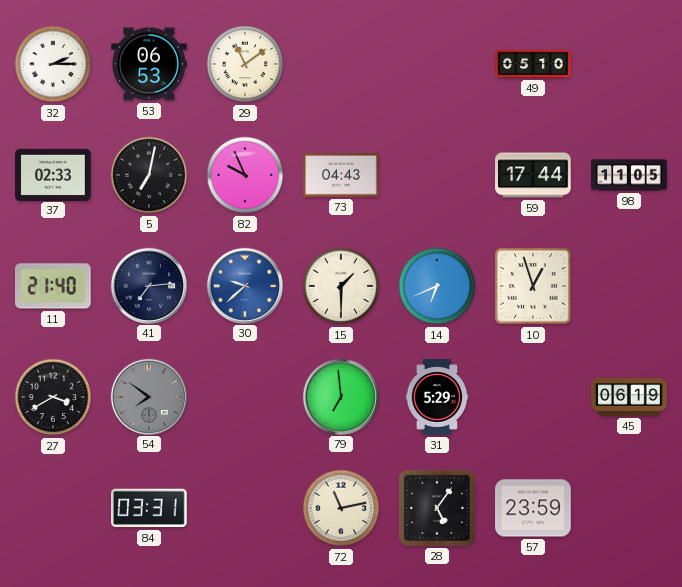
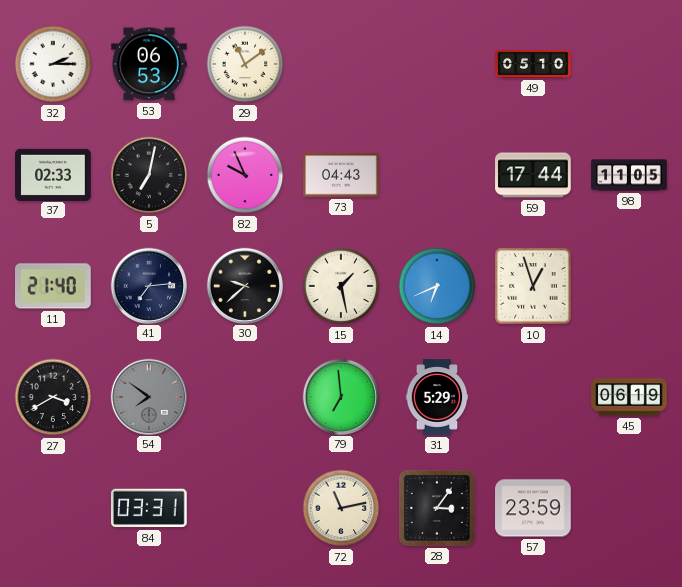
30 dial: blue -> black
15: 1:30 -> 1:28
28: 5:06 -> 3:06
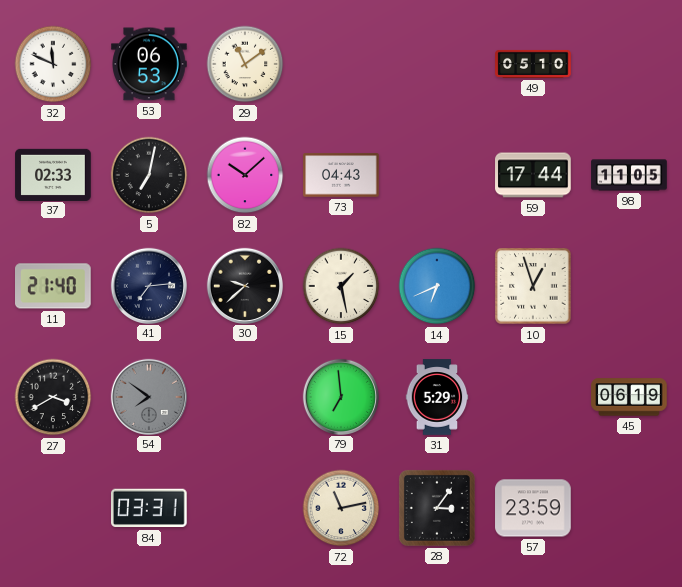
32: 2:15 -> 11:49
82: 9:56 -> 10:08
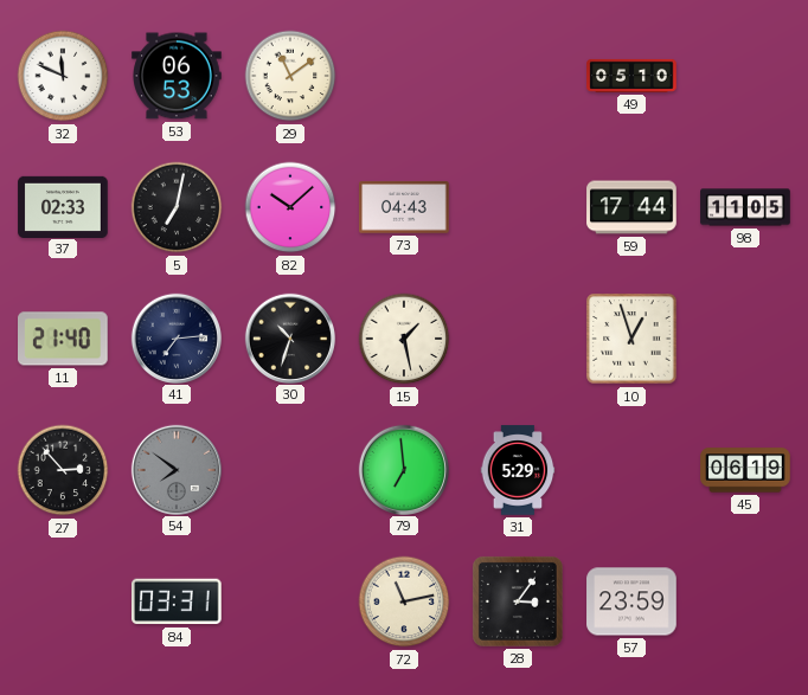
30: 9:38 -> 10:33
14: 6:41 -> none
27: 3:40 -> 2:53
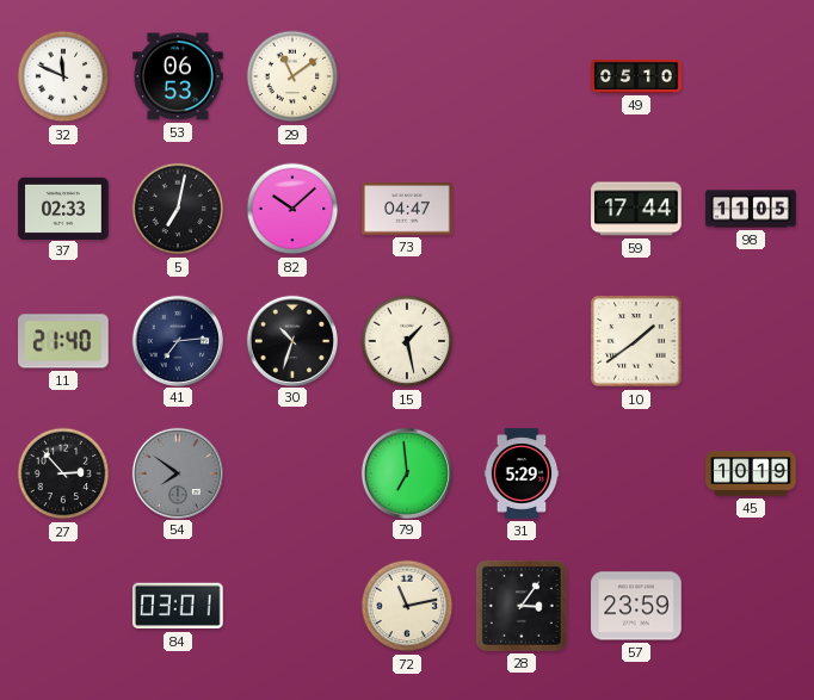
73: 04:43 -> 04:47
10: 12:57 -> 1:39
45: 06:19 -> 10:19
84: 03:31 -> 03:01
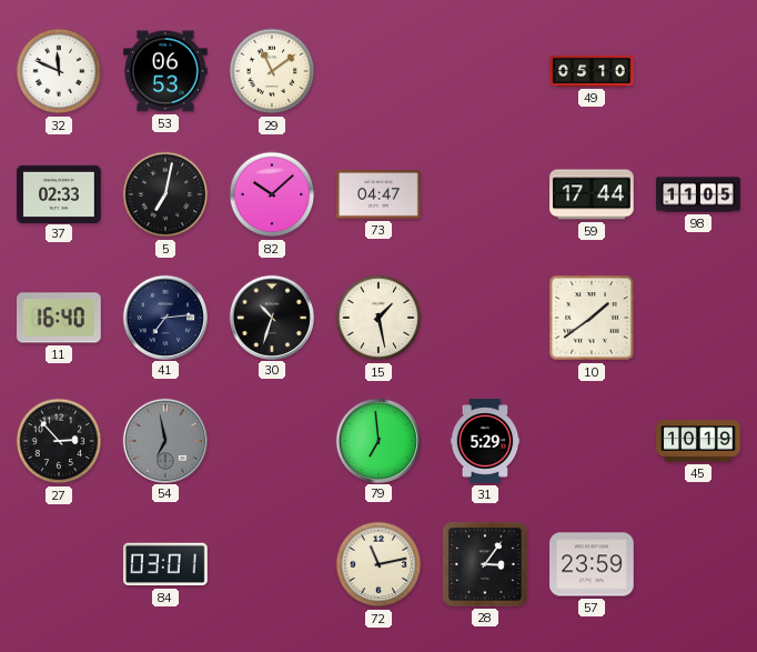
11: 21:40 -> 16:40
54: 7:51 -> 6:58
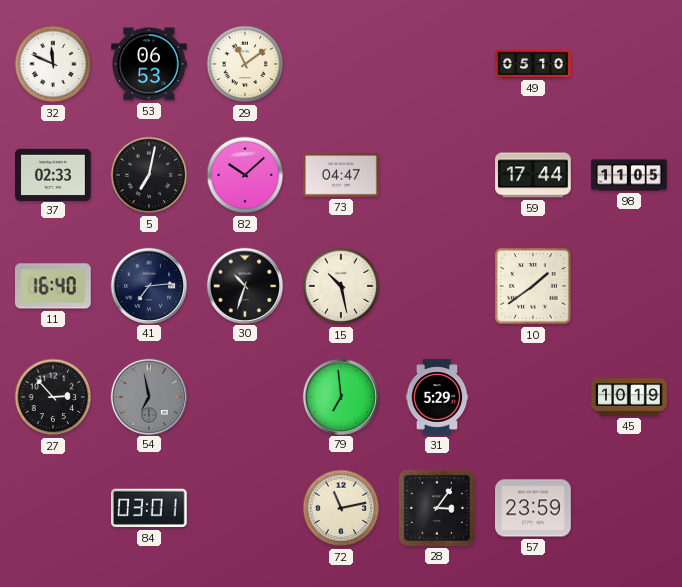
15: 1:28 -> 10:28
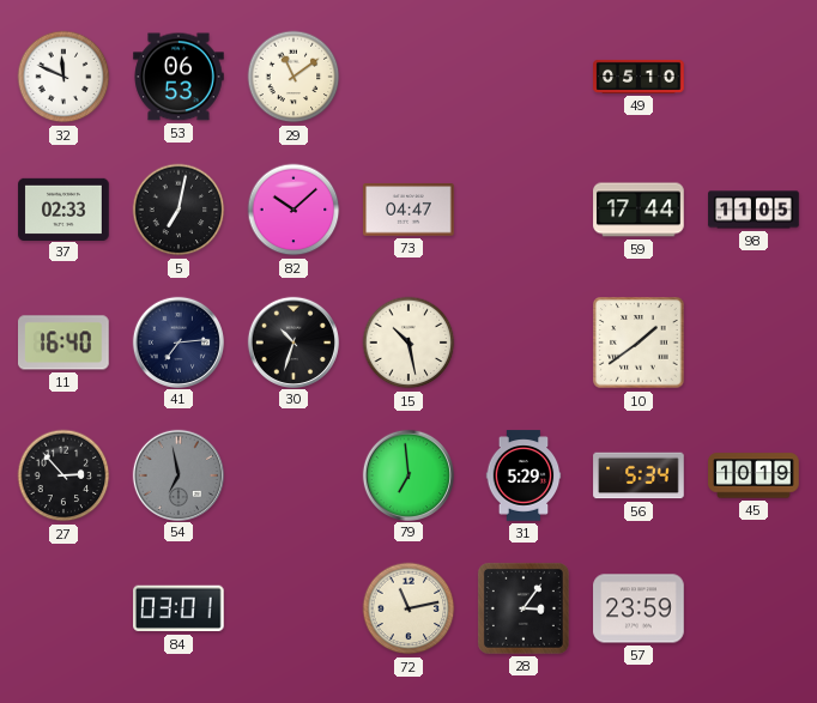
56: none -> 5:34
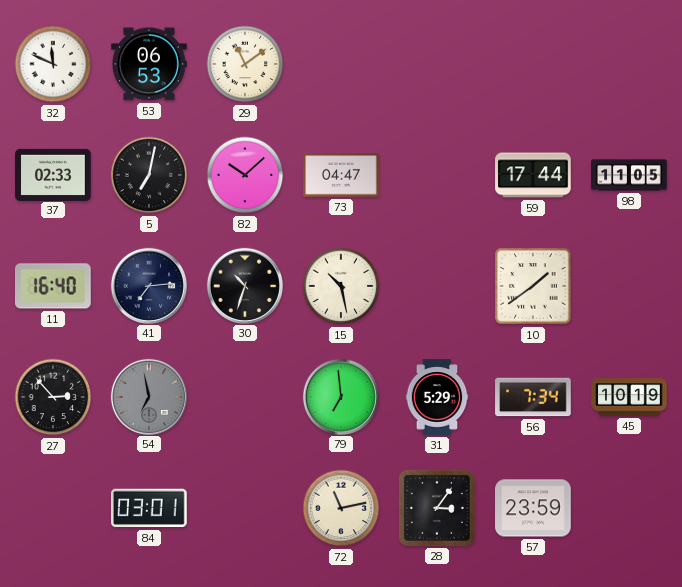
49: 05:10 -> none
56: 5:34 -> 7:34
